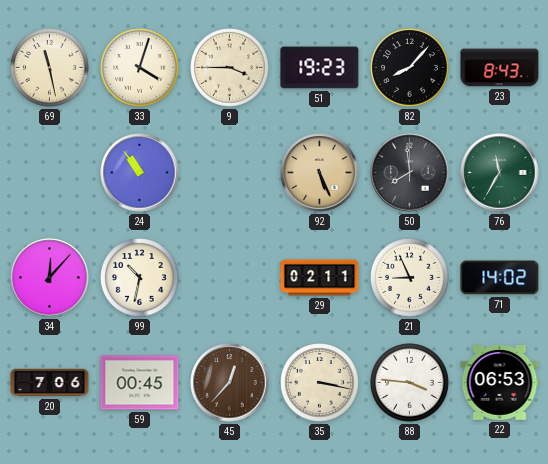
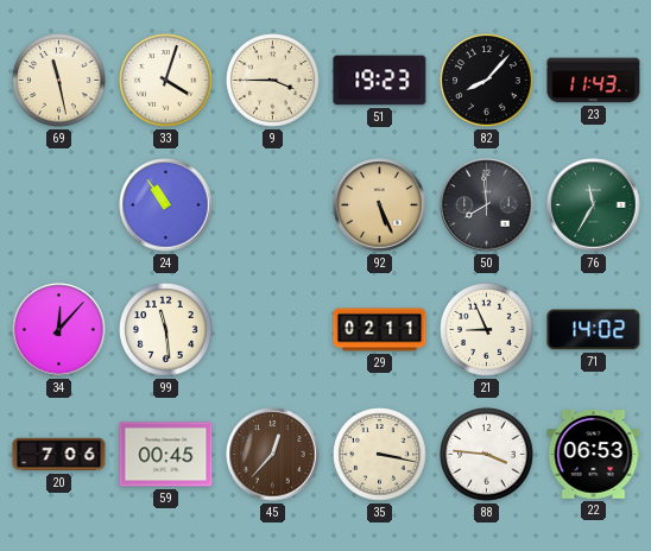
23: 8:43 -> 11:43
99: 10:32 -> 11:29
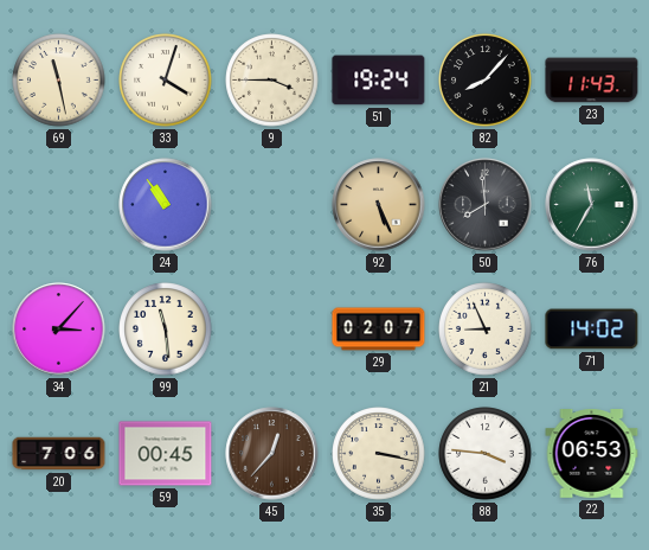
51: 19:23 -> 19:24
34: 12:07 -> 3:07
29: 02:11 -> 02:07
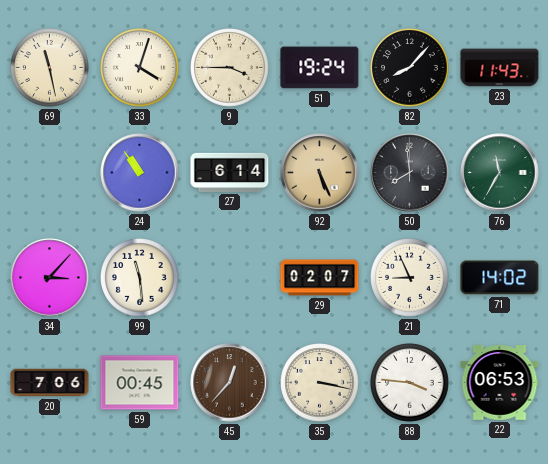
27: none -> 6:14
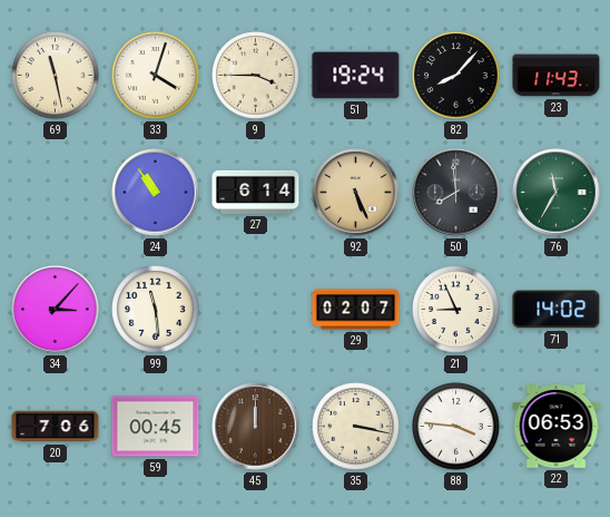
45: 12:37 -> 12:00
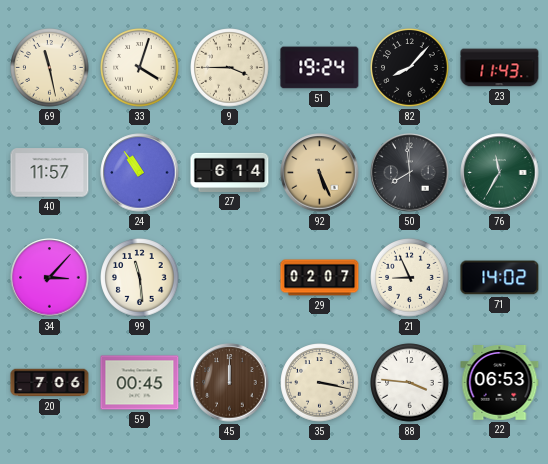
40: none -> 11:57
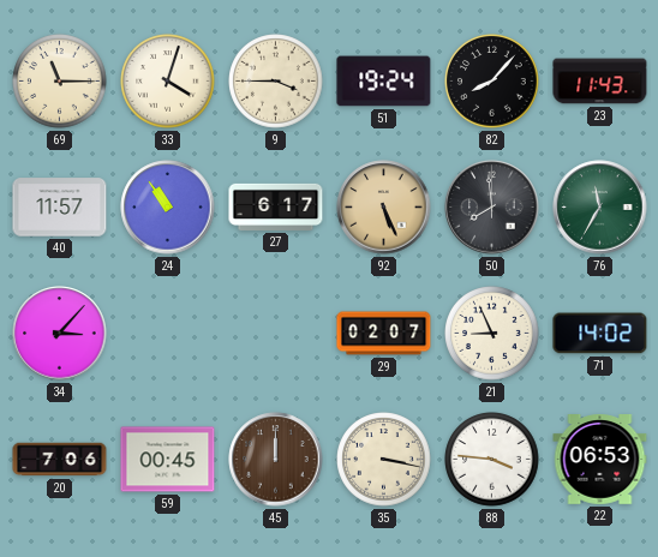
69: 11:28 -> 11:15
27: 6:14 -> 6:17
99: 11:29 -> none
